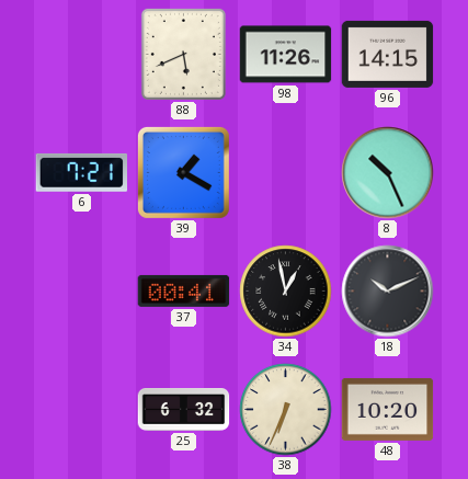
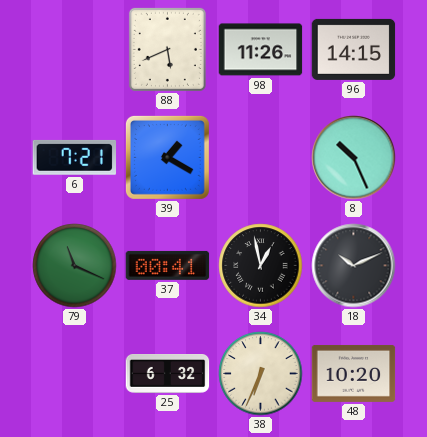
79: none -> 11:19
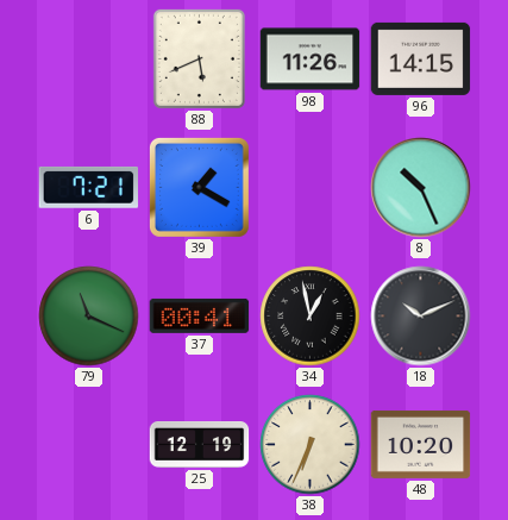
25: 6:32 -> 12:19
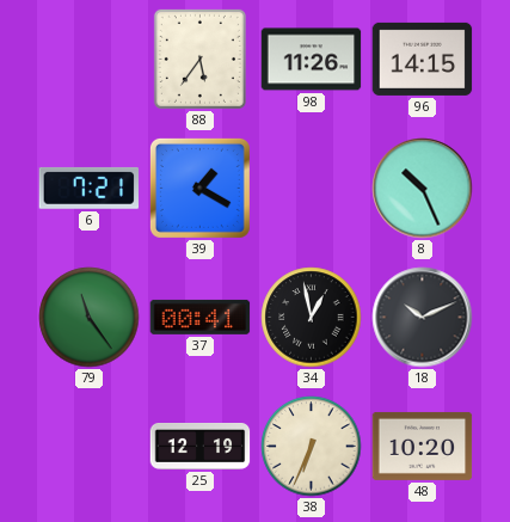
88: 5:41 -> 5:36
79: 11:19 -> 11:24
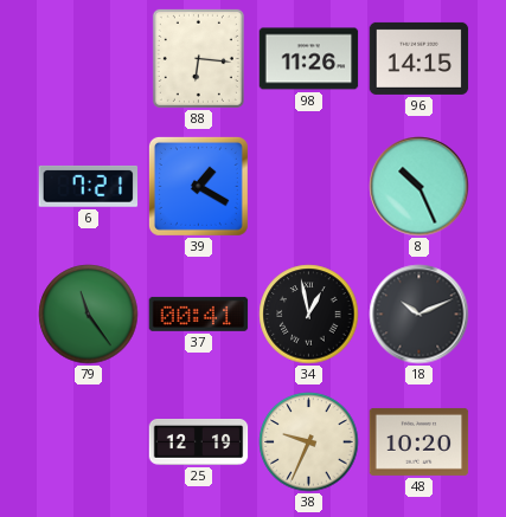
88: 5:36 -> 6:16
38: 6:34 -> 9:34
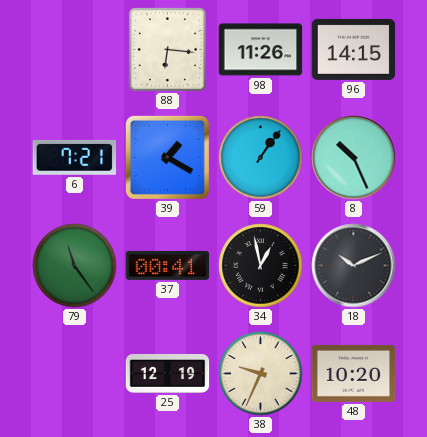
59: none -> 1:06
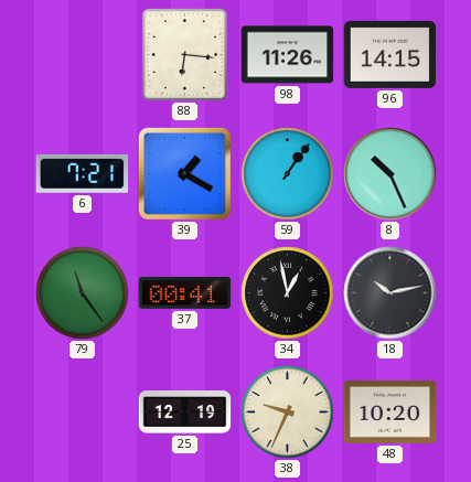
18: 10:11 -> 10:13
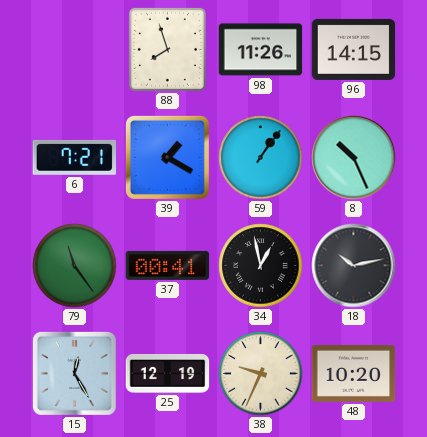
88: 6:16 -> 7:57
15: none -> 12:25
